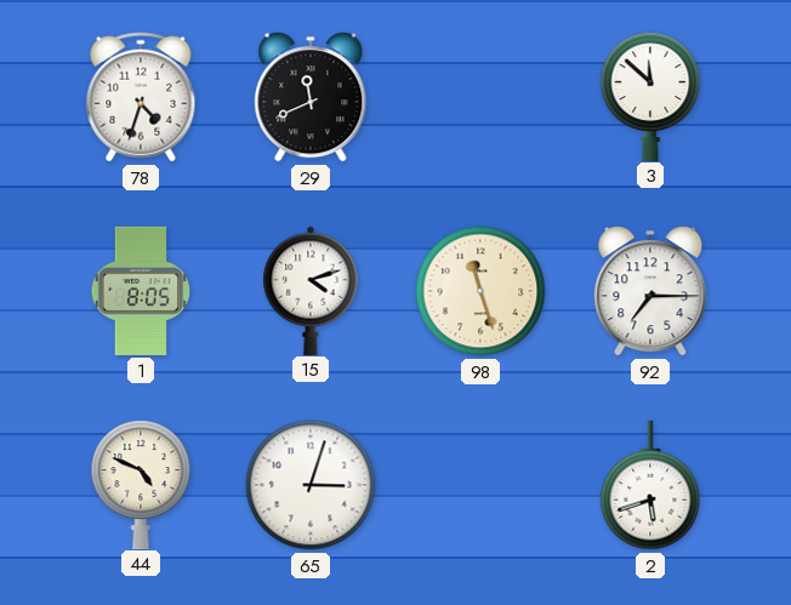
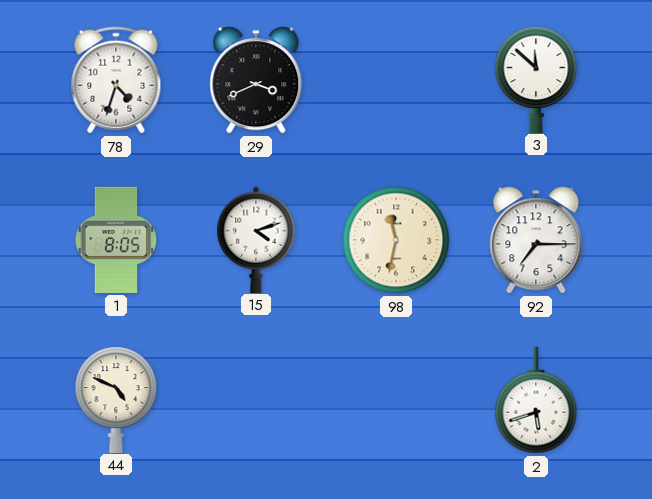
29: 11:41 -> 3:41
98: 11:27 -> 11:32
65: 3:03 -> none
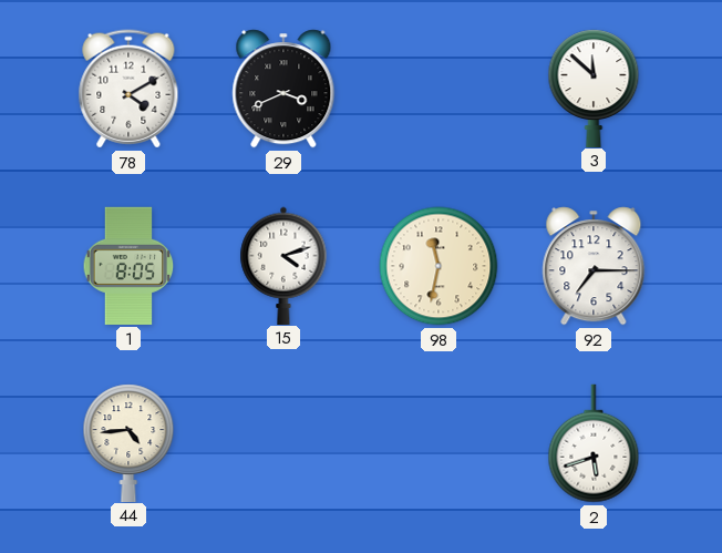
78: 4:33 -> 4:10
44: 4:49 -> 4:44
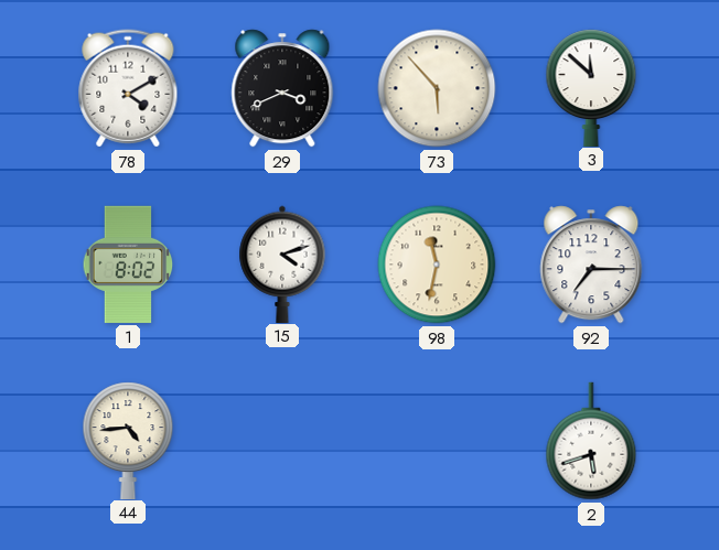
73: none -> 5:53
1: 8:05 -> 8:02
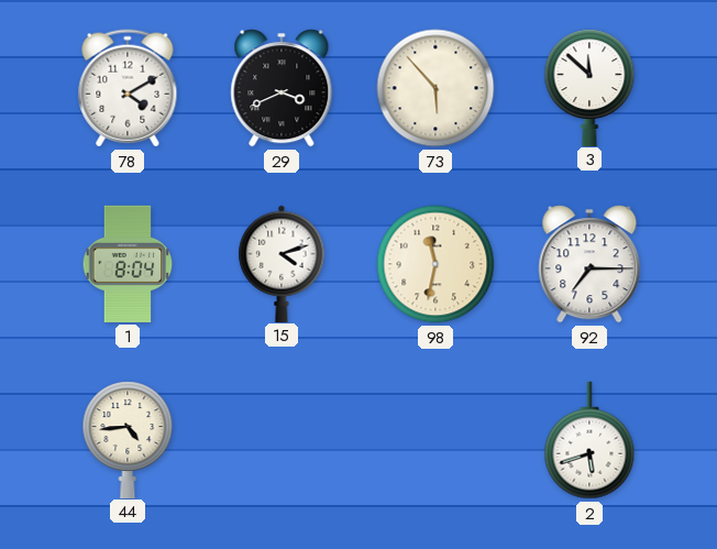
1: 8:02 -> 8:04
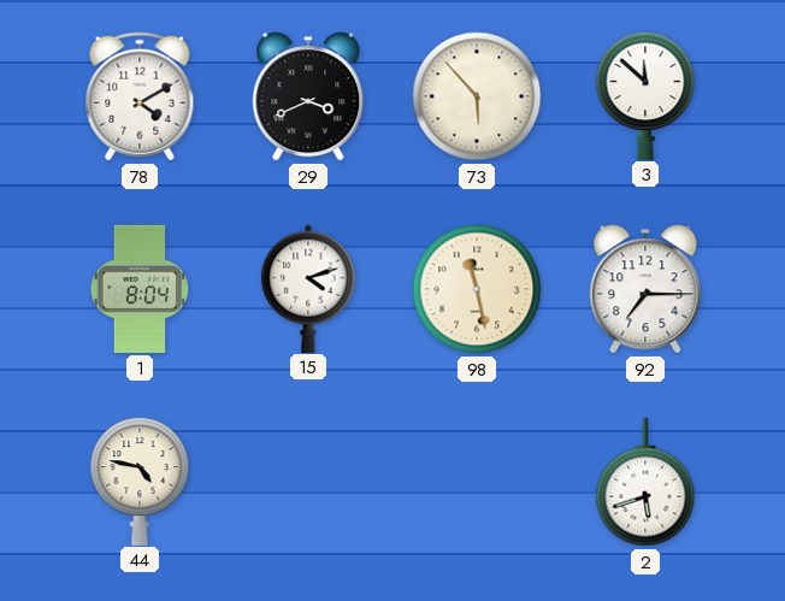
98: 11:32 -> 11:28
44: 4:44 -> 4:47
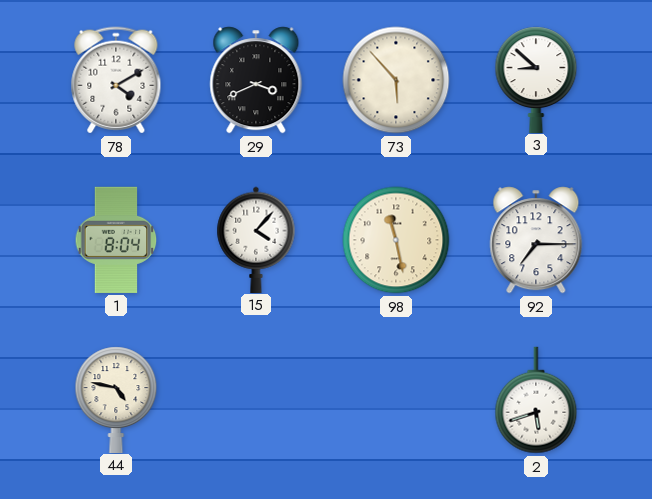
3: 11:52 -> 8:52
15: 4:12 -> 4:07
